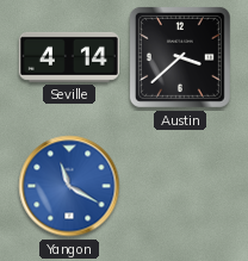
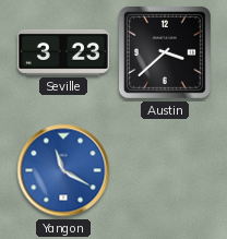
Seville: 4:14 -> 3:23
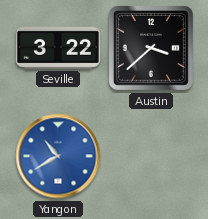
Seville: 3:23 -> 3:22
Yangon: 11:20 -> 10:40
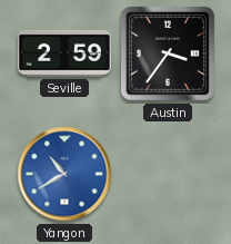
Seville: 3:22 -> 2:59
Austin: 3:38 -> 3:36
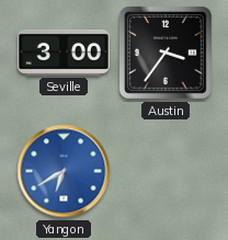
Seville: 2:59 -> 3:00
Yangon: 10:40 -> 6:40
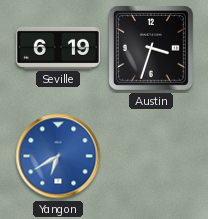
Seville: 3:00 -> 6:19
Austin: 3:36 -> 3:33
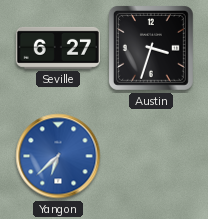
Seville: 6:19 -> 6:27
Yangon: 6:40 -> 6:38
